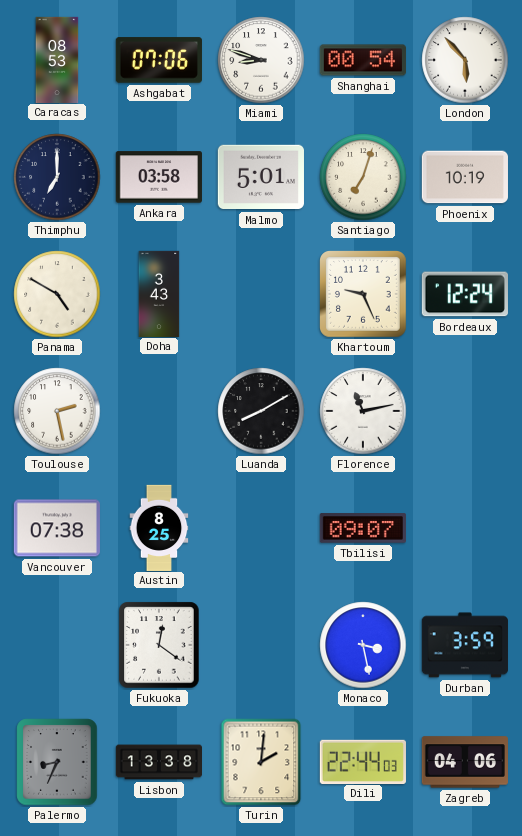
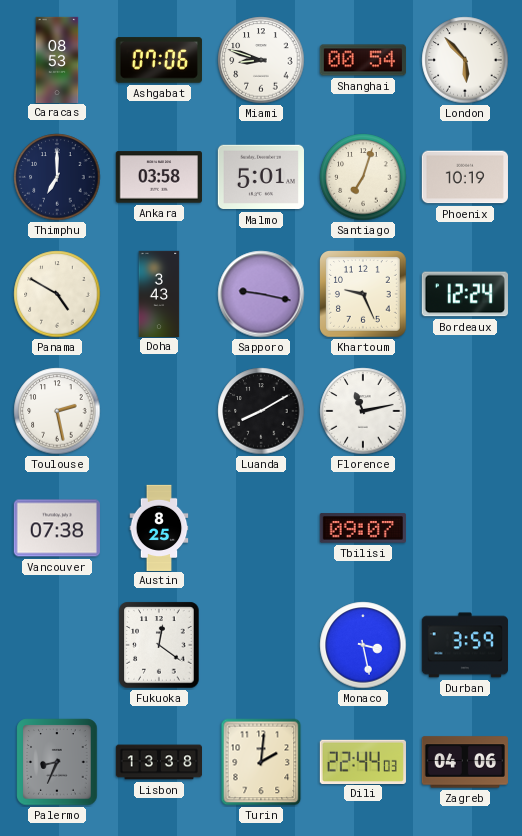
Sapporo: none -> 9:17
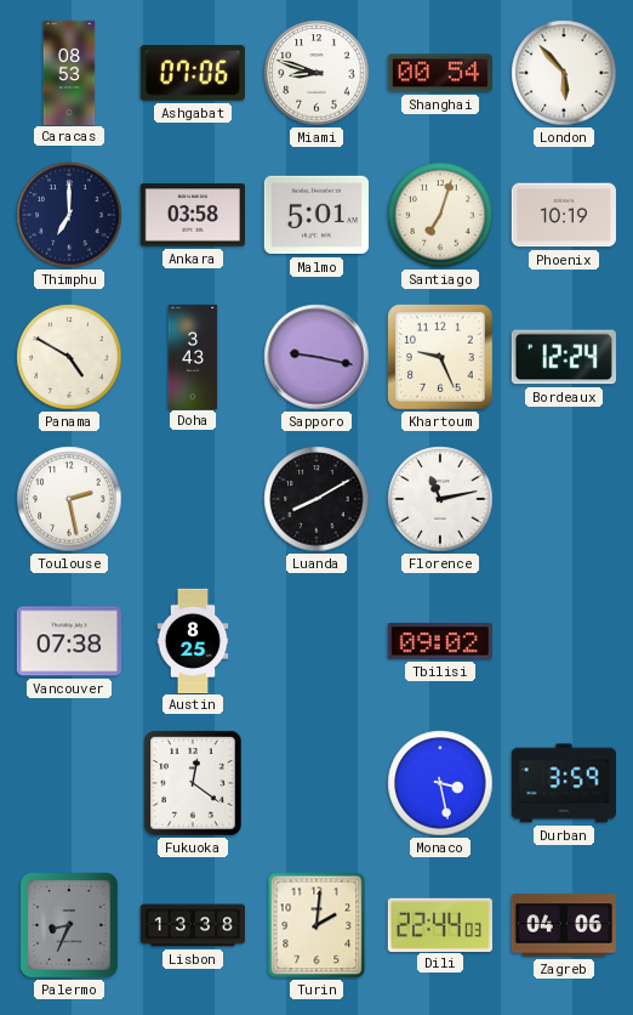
Tbilisi: 09:07 -> 09:02
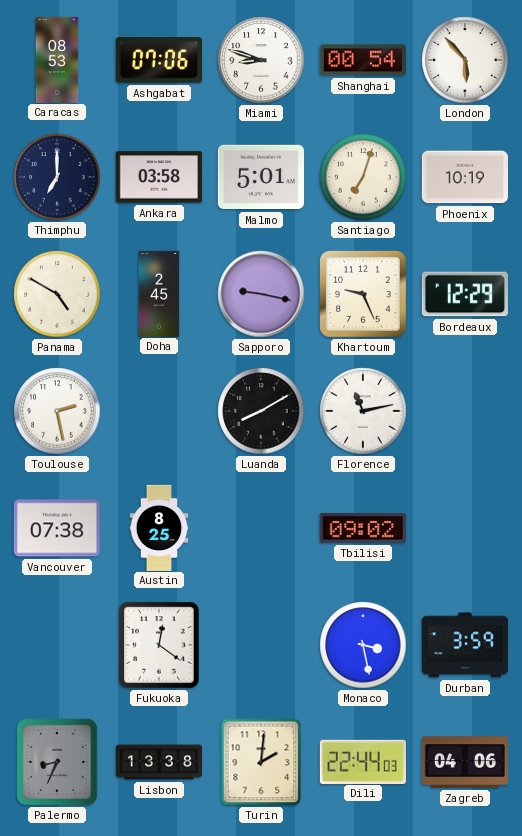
Doha: 3:43 -> 2:45
Bordeaux: 12:24 -> 12:29
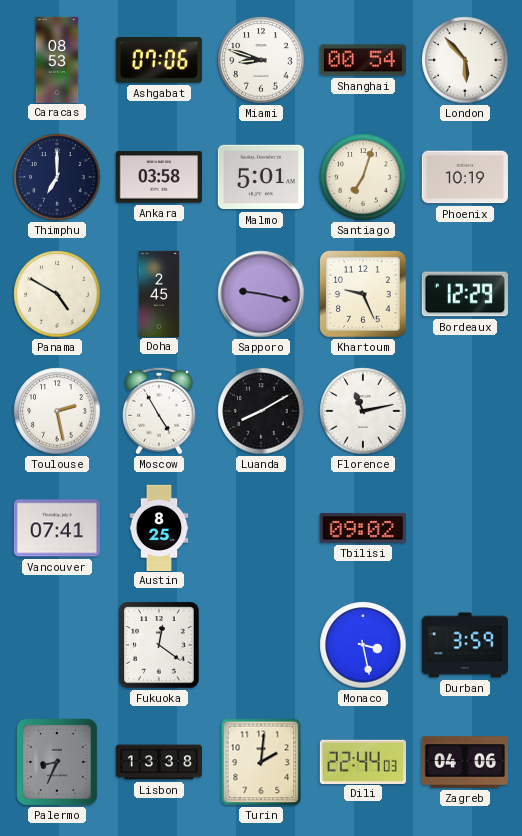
Moscow: none -> 4:55
Vancouver: 07:38 -> 07:41
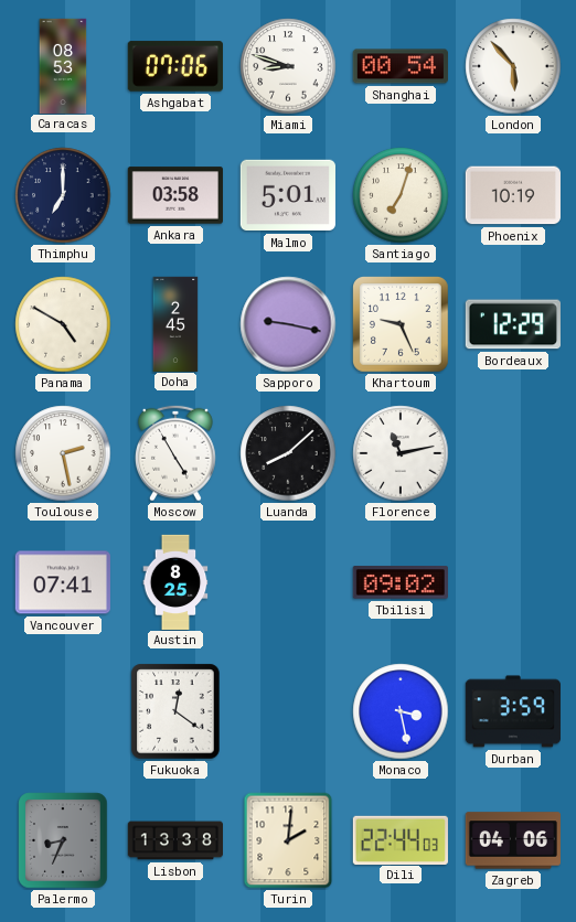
Luanda: 8:10 -> 8:08
